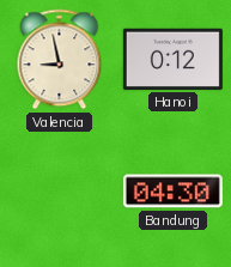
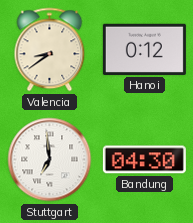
Valencia: 8:58 -> 8:39
Stuttgart: none -> 6:59
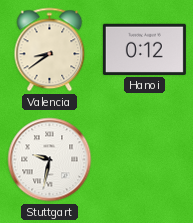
Stuttgart: 6:59 -> 9:32
Bandung: 04:30 -> none
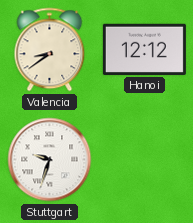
Hanoi: 0:12 -> 12:12
Stuttgart: 9:32 -> 9:33
